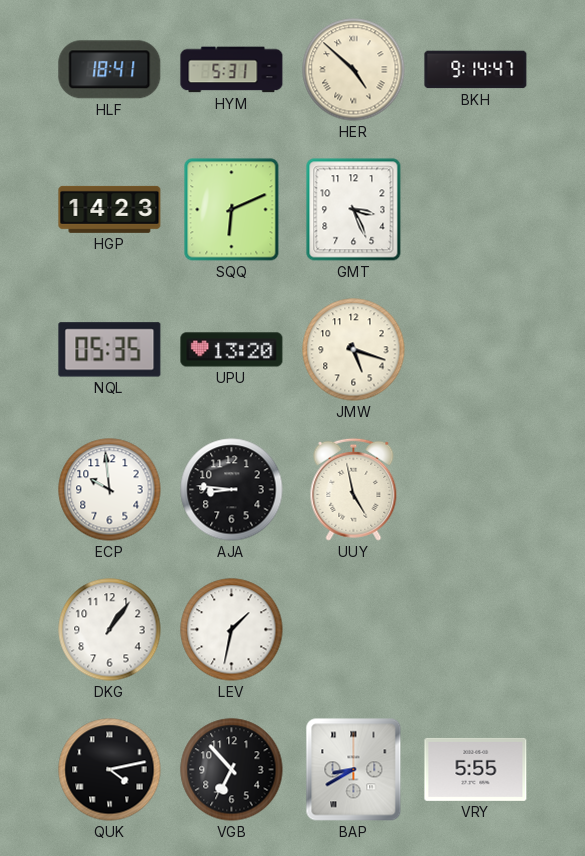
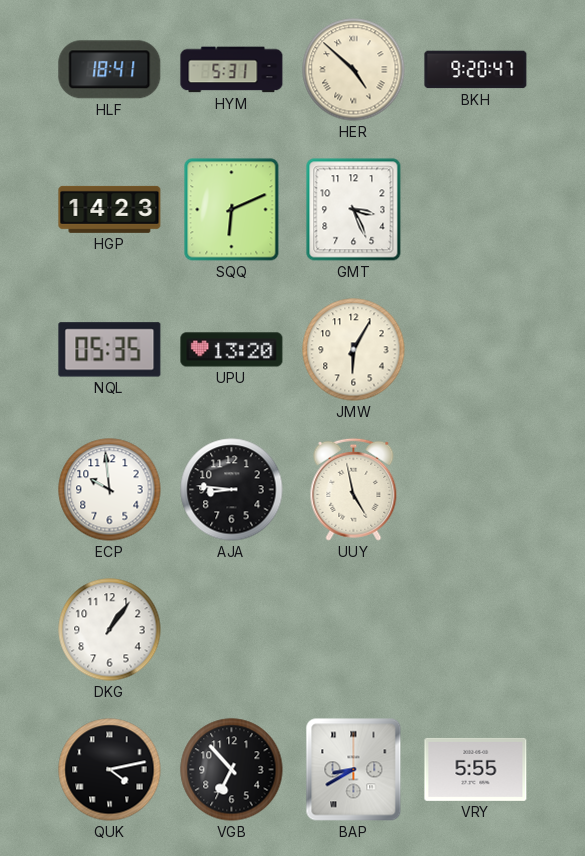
BKH: 9:14 -> 9:20
JMW: 5:18 -> 6:05
LEV: 1:32 -> none
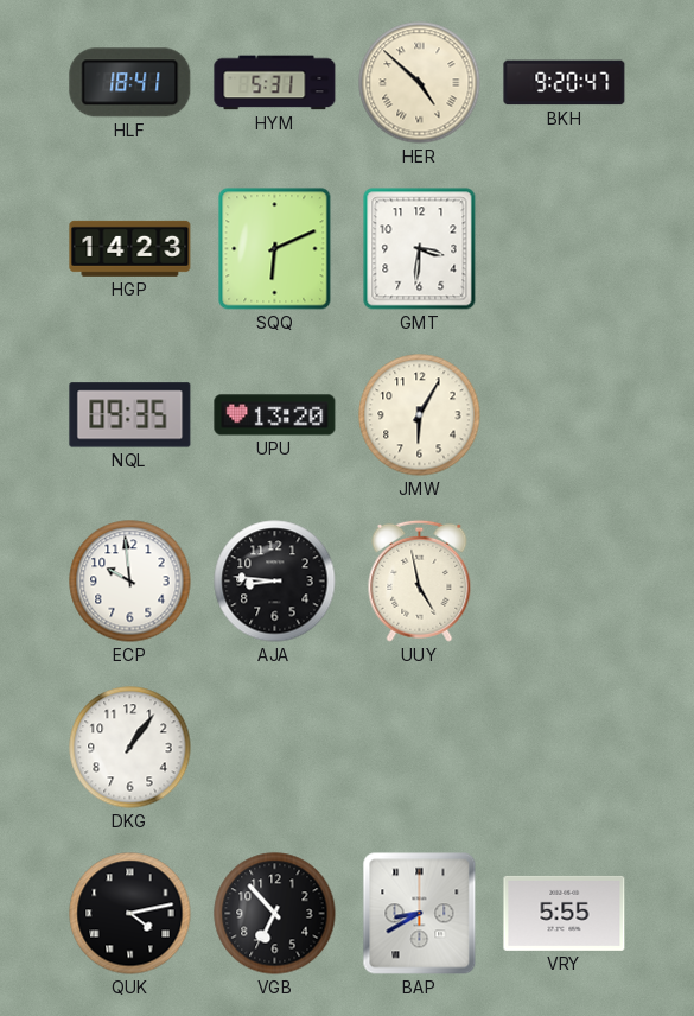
GMT: 3:26 -> 3:31
NQL: 05:35 -> 09:35
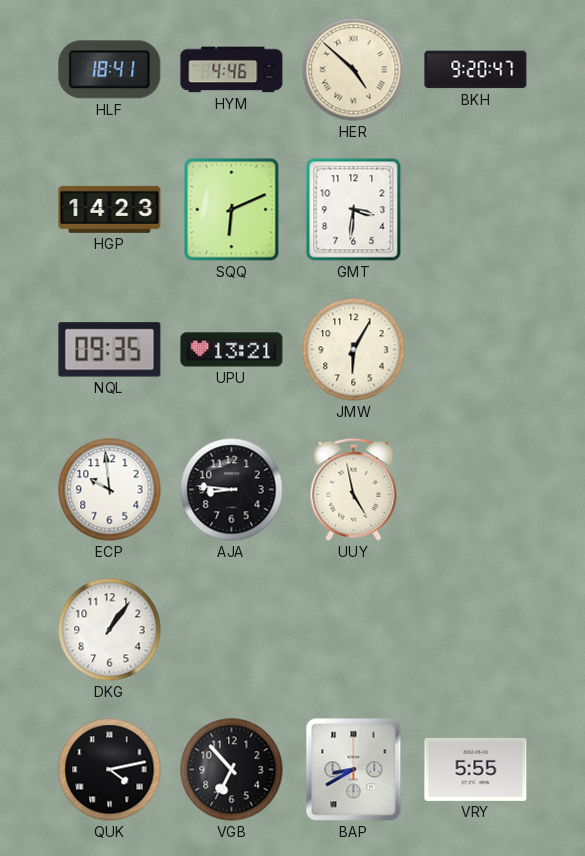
HYM: 5:31 -> 4:46
UPU: 13:20 -> 13:21
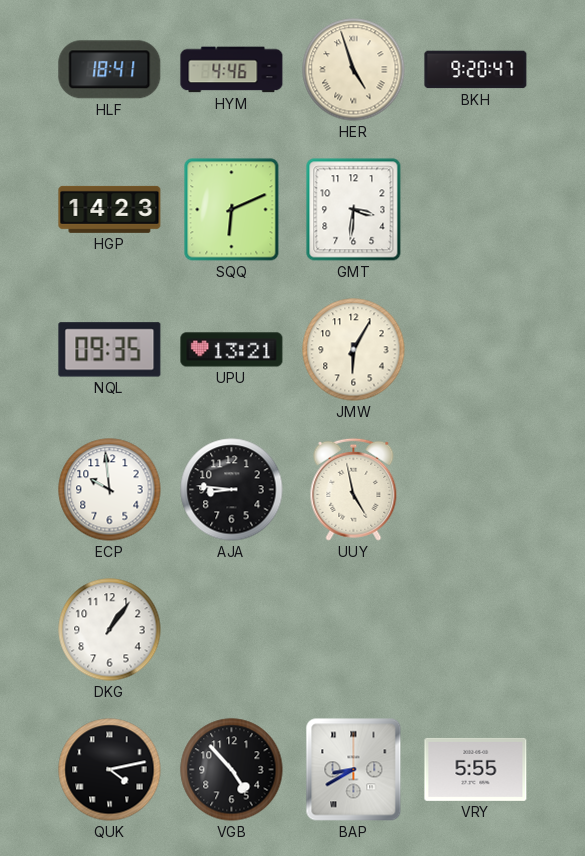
HER: 4:52 -> 4:57
VGB: 6:53 -> 4:53
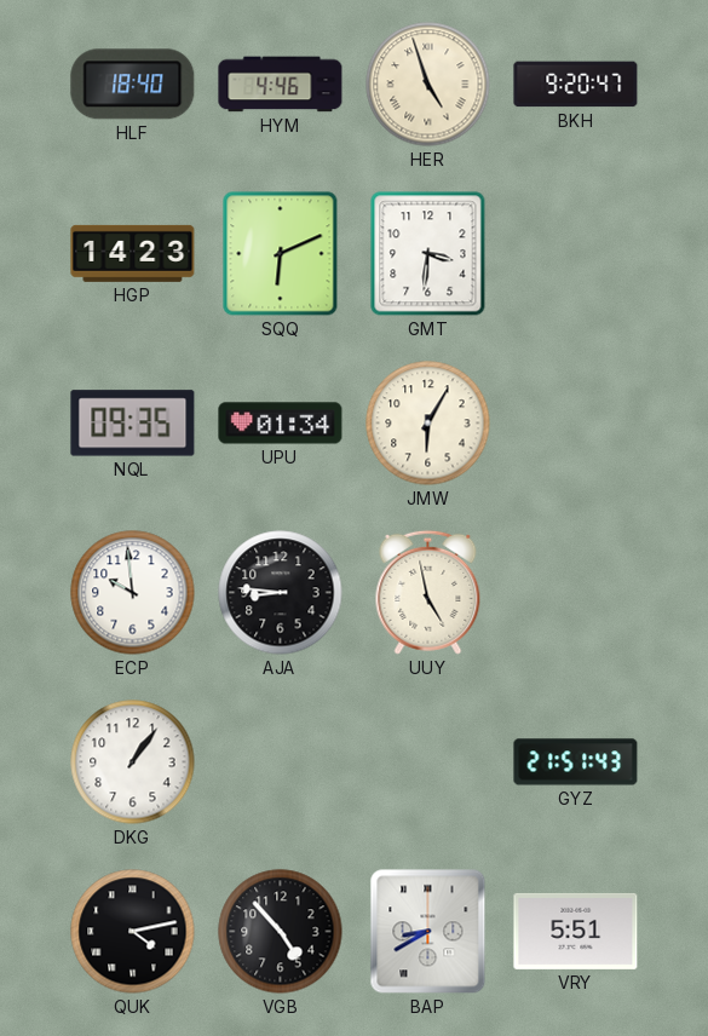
HLF: 18:41 -> 18:40
UPU: 13:21 -> 01:34
GYZ: none -> 21:51
VRY: 5:55 -> 5:51
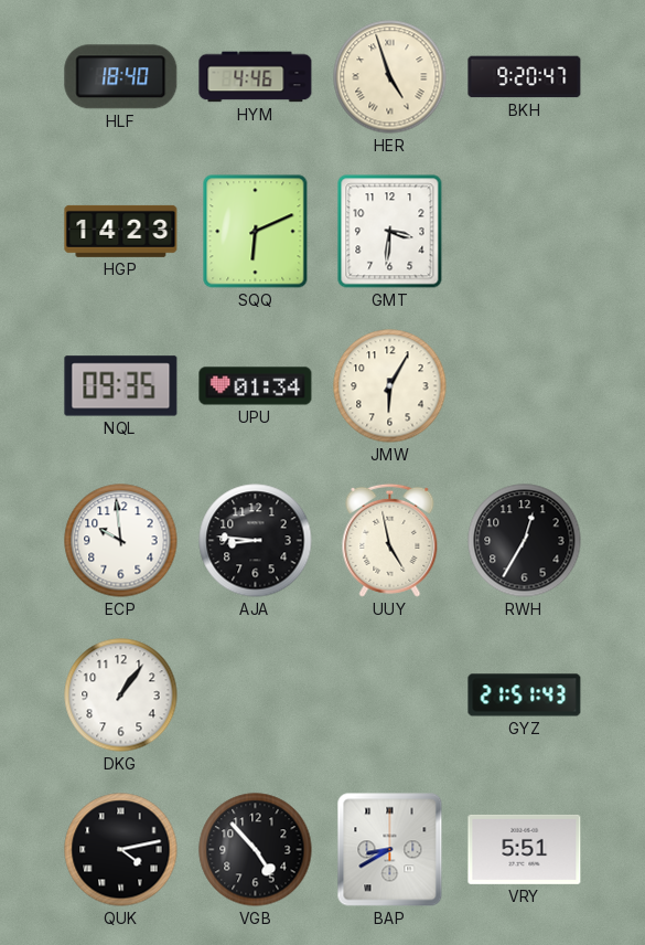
RWH: none -> 12:35
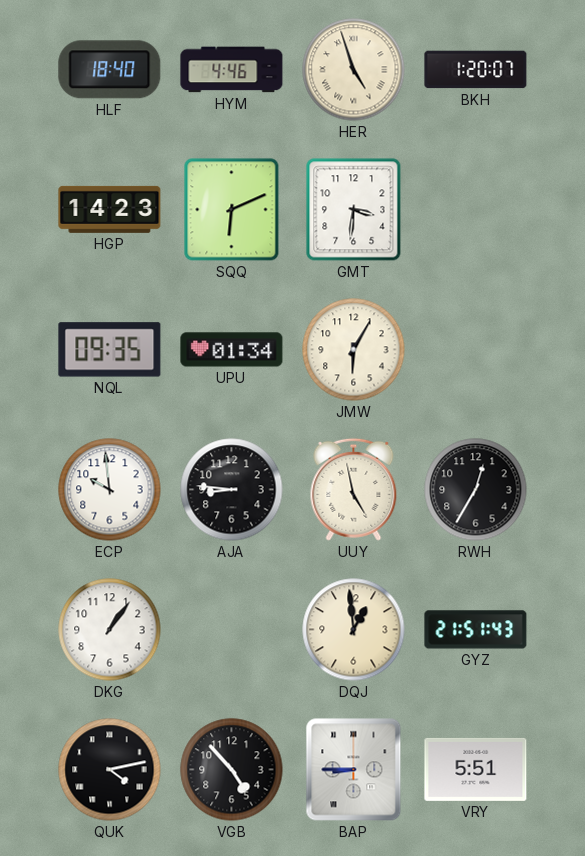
BKH: 9:20 -> 1:20
DQJ: none -> 12:59
BAP: 8:40 -> 8:45
